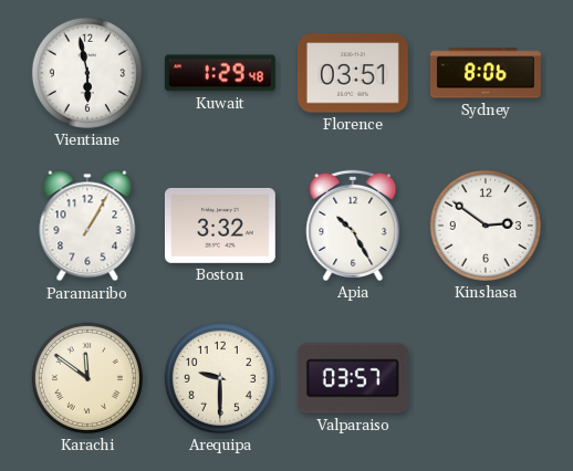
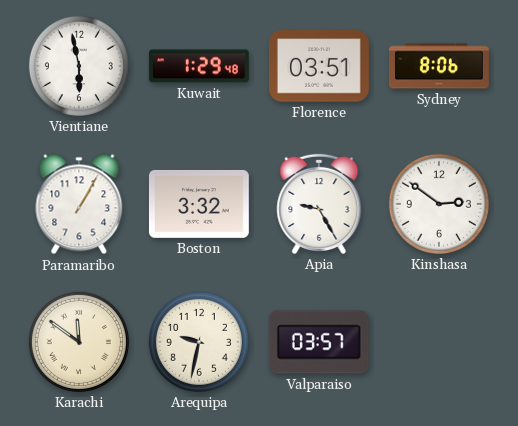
Apia: 10:25 -> 9:25
Arequipa: 9:30 -> 9:32
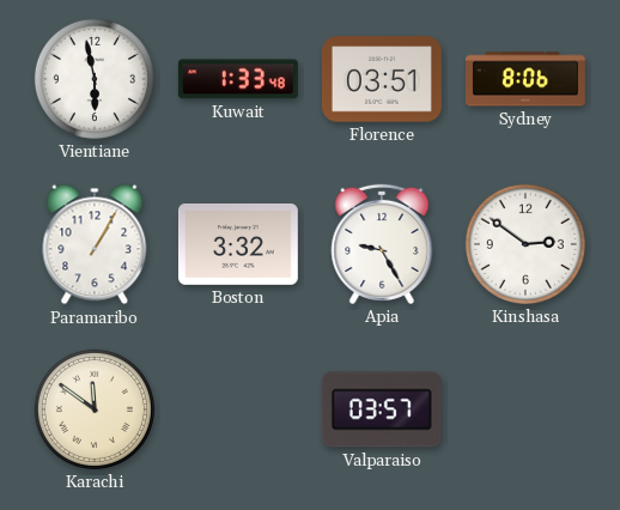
Kuwait: 1:29 -> 1:33
Arequipa: 9:32 -> none
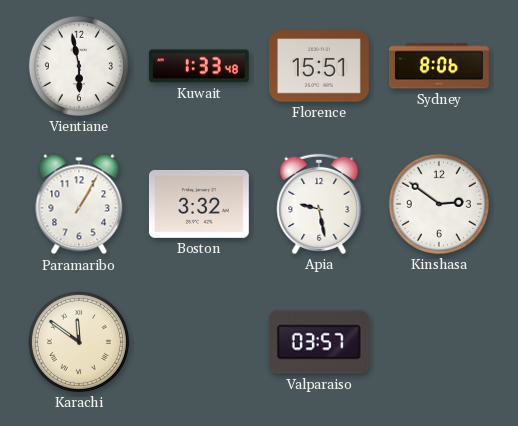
Florence: 03:51 -> 15:51
Apia: 9:25 -> 9:28
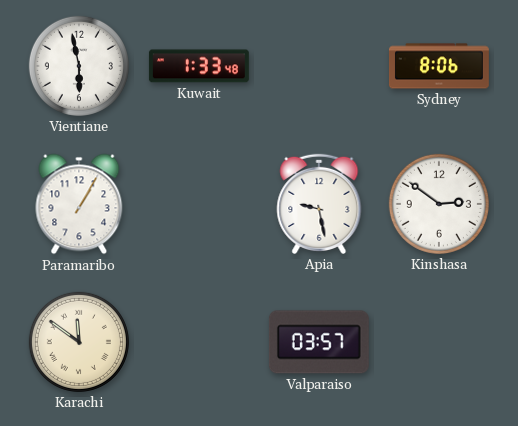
Florence: 15:51 -> none
Boston: 3:32 -> none
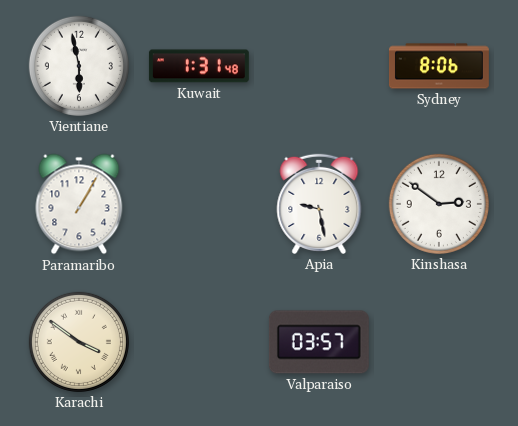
Kuwait: 1:33 -> 1:31
Karachi: 11:51 -> 3:51
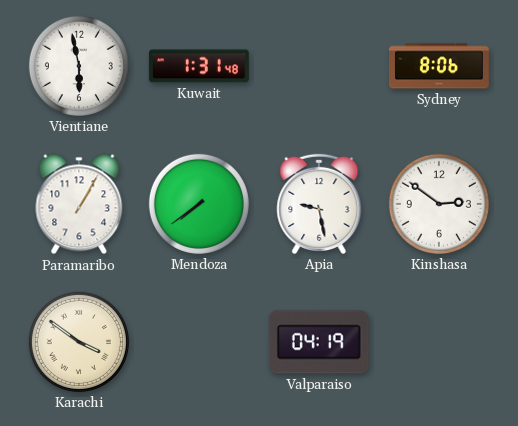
Mendoza: none -> 7:39
Valparaiso: 03:57 -> 04:19
